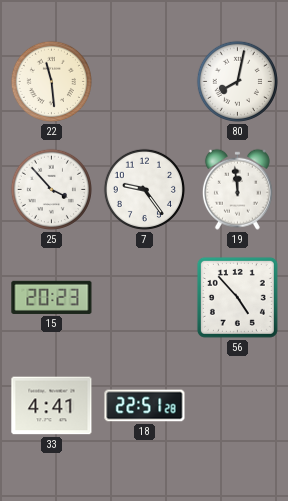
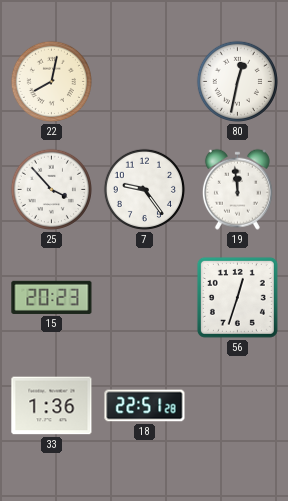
22: 11:29 -> 8:02
80: 8:02 -> 12:32
56: 4:53 -> 12:33
33: 4:41 -> 1:36
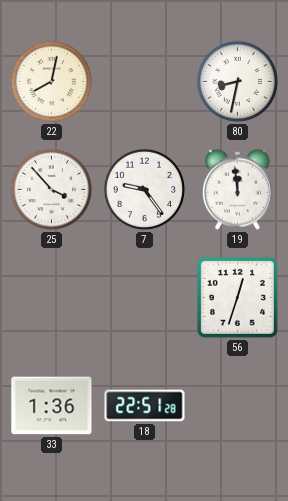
80: 12:32 -> 8:32
15: 20:23 -> none
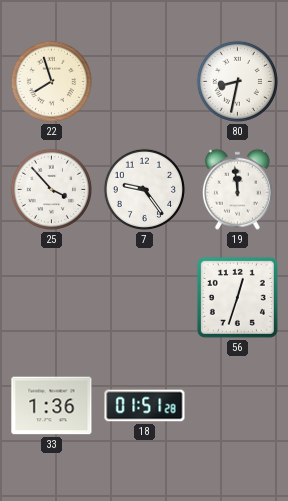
22: 8:02 -> 7:57
18: 22:51 -> 01:51
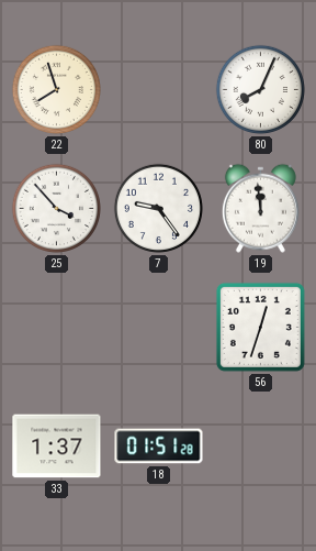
80: 8:32 -> 8:04
33: 1:36 -> 1:37
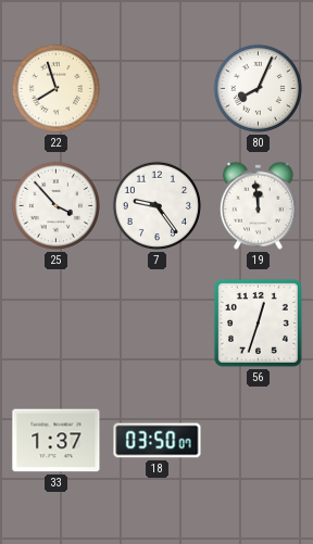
18: 01:51 -> 03:50
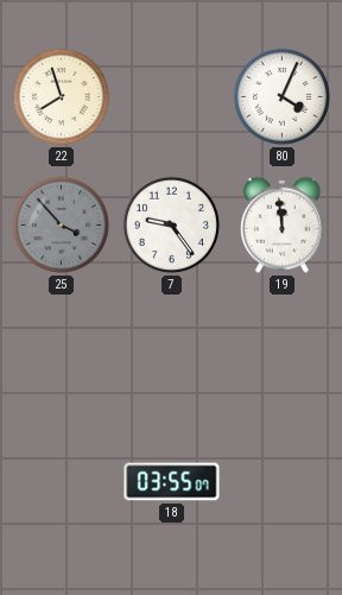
80: 8:04 -> 4:04
25 dial: white -> grey
56: 12:33 -> none
33: 1:37 -> none
18: 03:50 -> 03:55
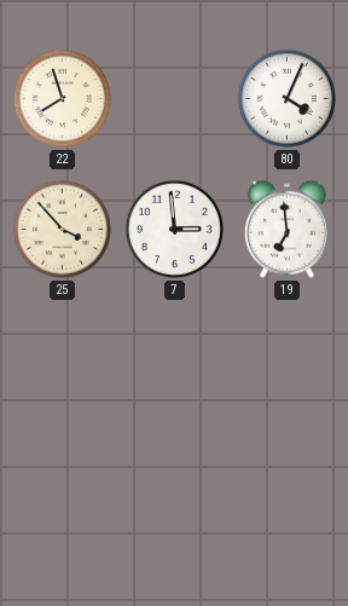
25 dial: grey -> cream
7: 9:24 -> 2:59
19: 11:59 -> 6:59
18: 03:55 -> none
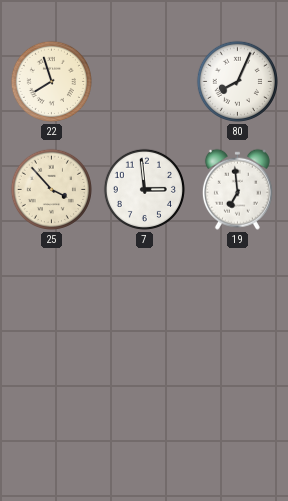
80: 4:04 -> 8:04
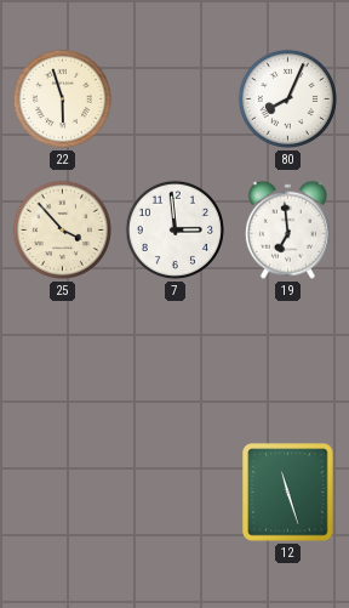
22: 7:57 -> 5:57
12: none -> 11:27
